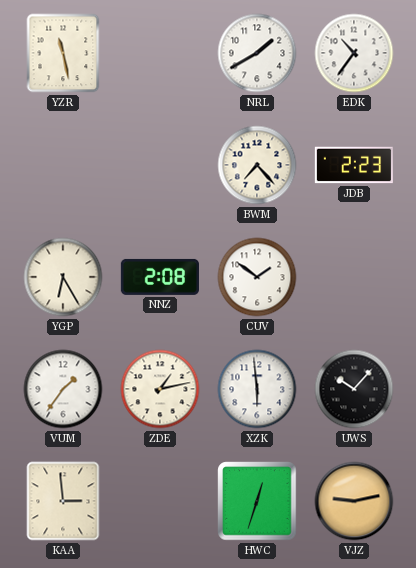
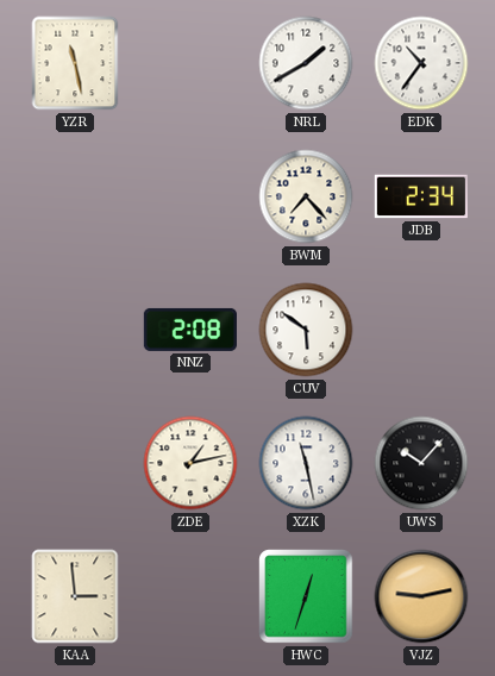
JDB: 2:23 -> 2:34
YGP: 6:25 -> none
CUV: 1:51 -> 5:51
VUM: 1:36 -> none
XZK: 5:59 -> 11:28
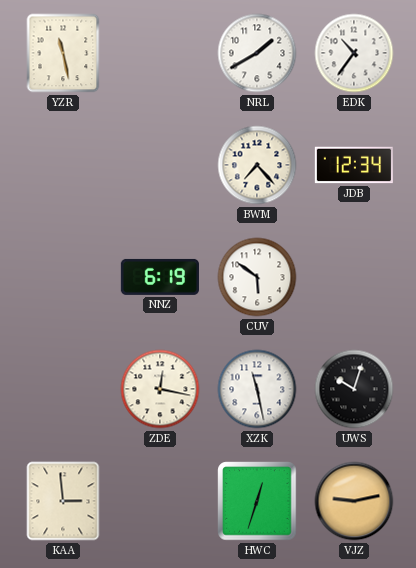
JDB: 2:34 -> 12:34
NNZ: 2:08 -> 6:19
ZDE: 1:13 -> 12:17
UWS: 10:07 -> 10:03
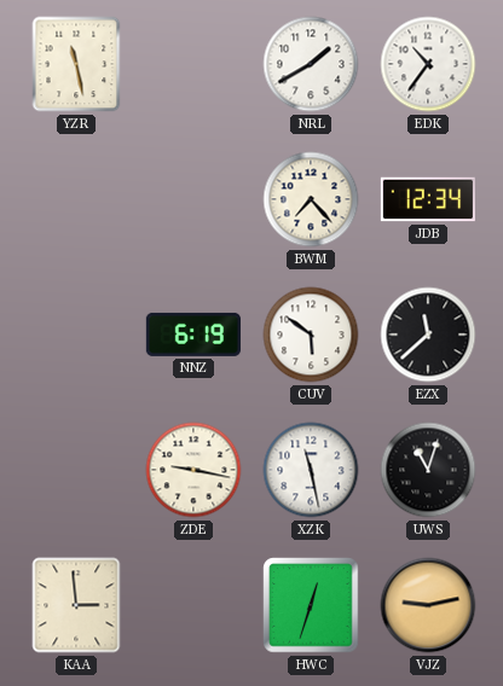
EZX: none -> 11:38
ZDE: 12:17 -> 9:17
UWS: 10:03 -> 11:03
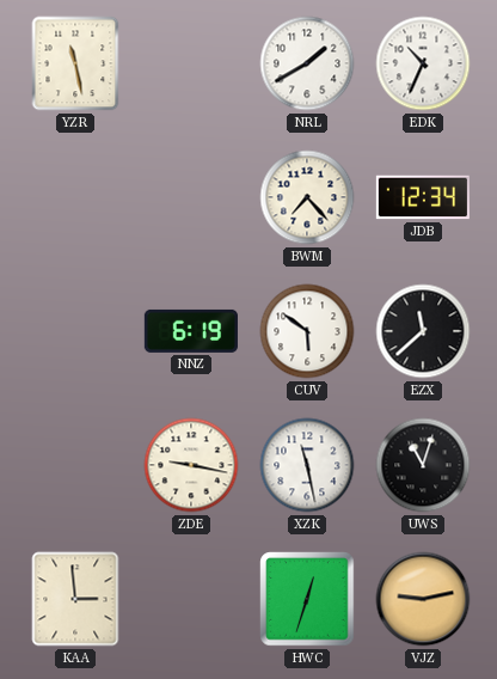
EDK: 10:36 -> 10:34
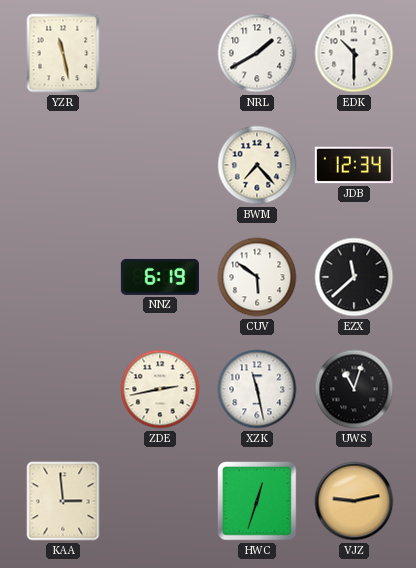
EDK: 10:34 -> 10:30
ZDE: 9:17 -> 2:43
